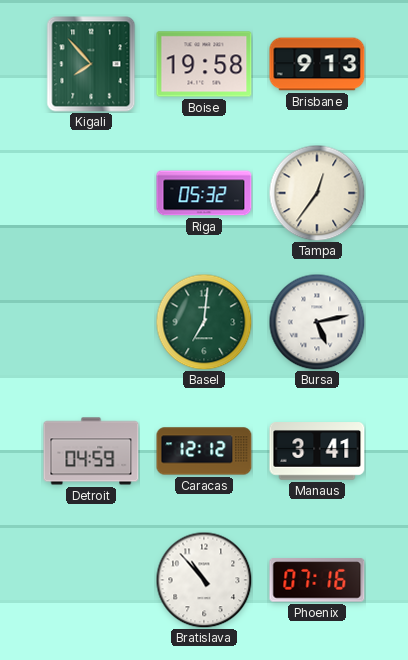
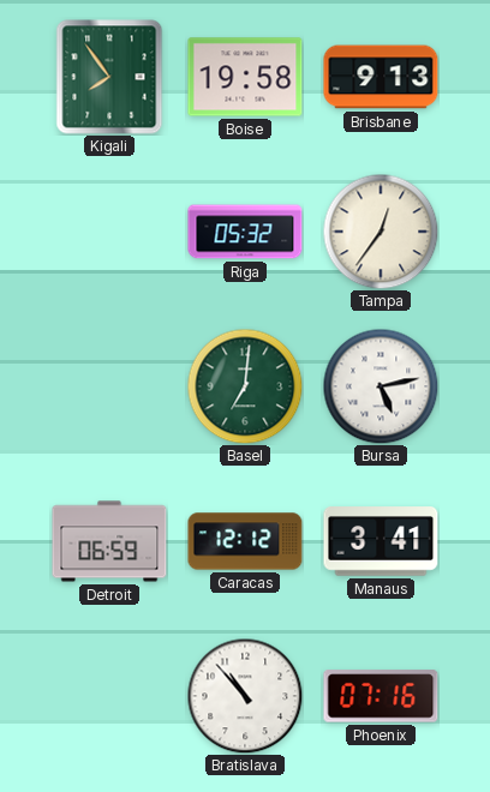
Kigali: 7:53 -> 7:54
Detroit: 04:59 -> 06:59
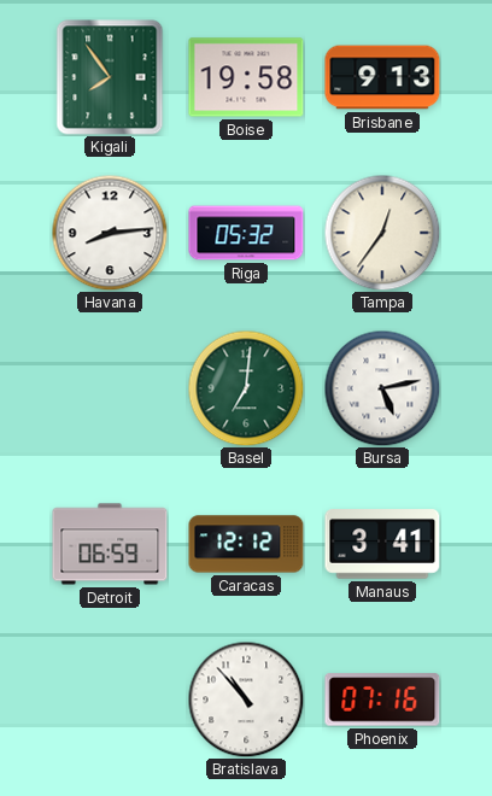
Havana: none -> 8:14
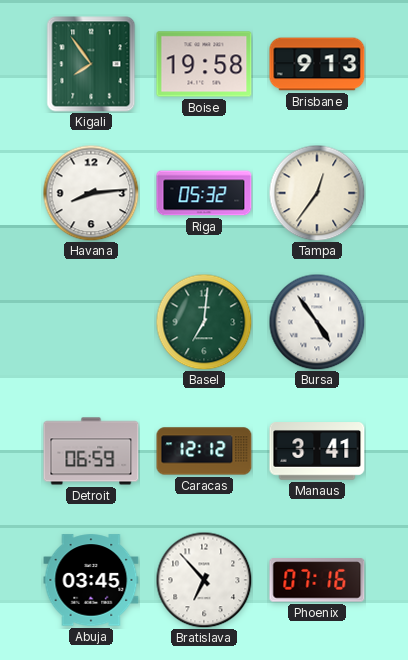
Bursa: 5:13 -> 4:54
Abuja: none -> 03:45
Bratislava: 10:53 -> 6:53
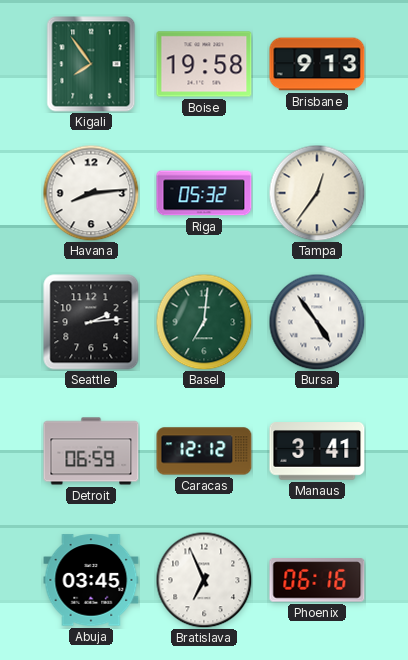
Seattle: none -> 2:14
Bratislava: 6:53 -> 6:56
Phoenix: 07:16 -> 06:16
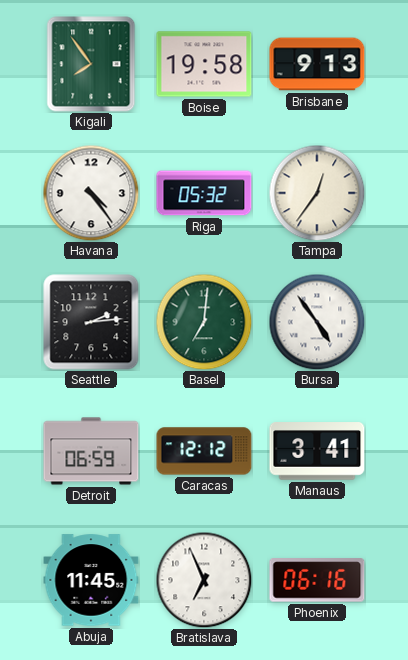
Havana: 8:14 -> 4:24
Abuja: 03:45 -> 11:45
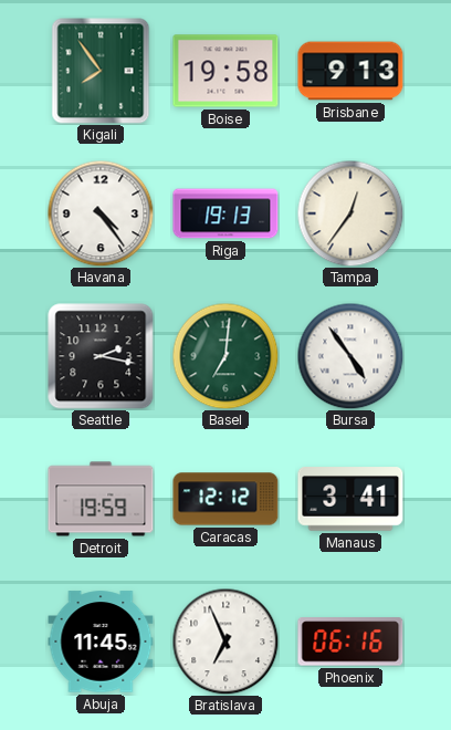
Riga: 05:32 -> 19:13
Seattle: 2:14 -> 2:17
Detroit: 06:59 -> 19:59
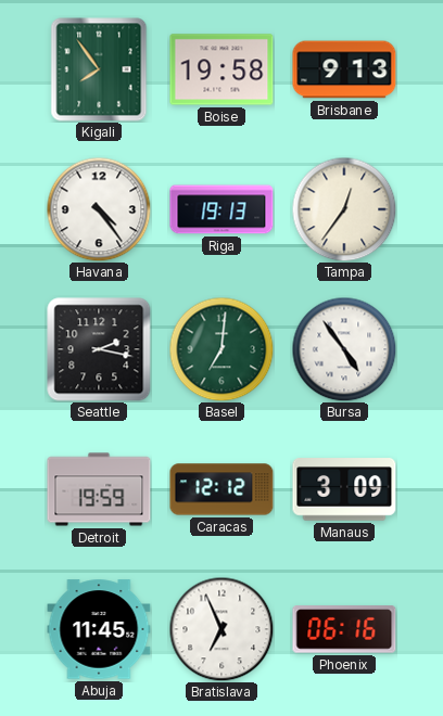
Manaus: 3:41 -> 3:09
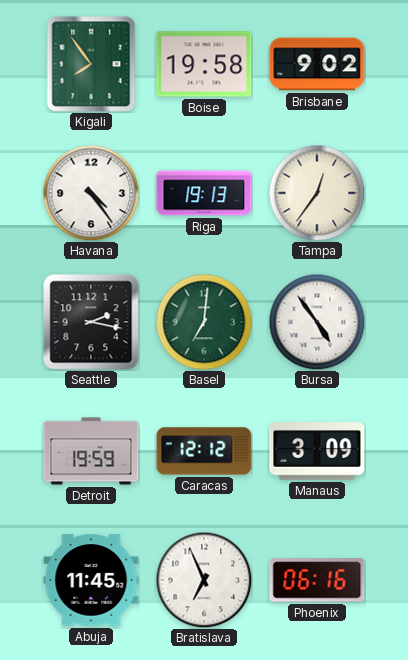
Brisbane: 9:13 -> 9:02
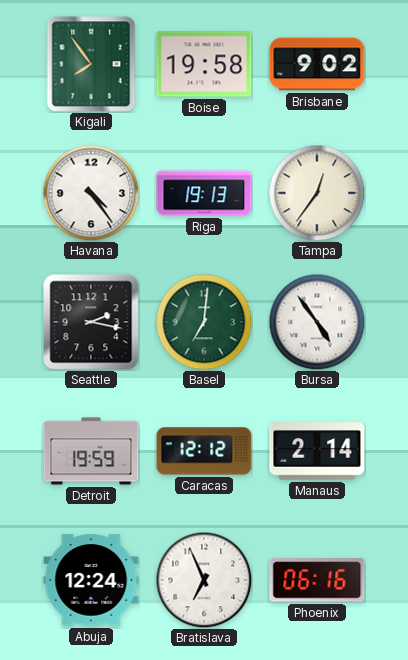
Manaus: 3:09 -> 2:14
Abuja: 11:45 -> 12:24
